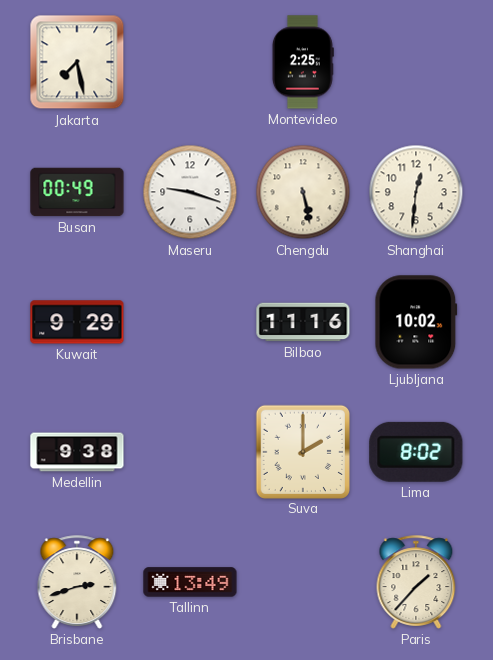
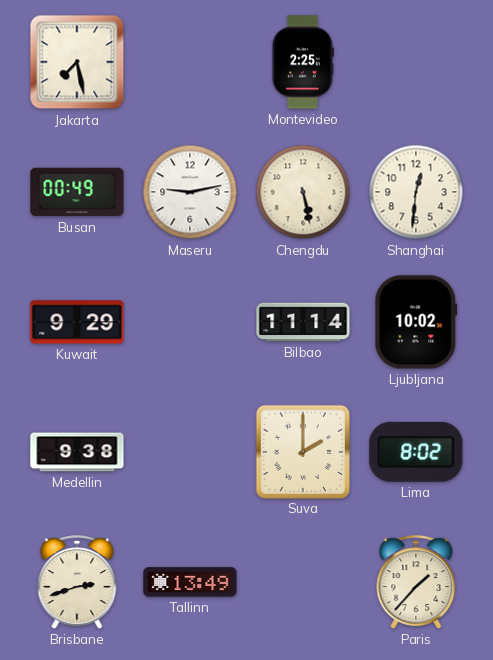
Maseru: 9:18 -> 9:13
Bilbao: 11:16 -> 11:14
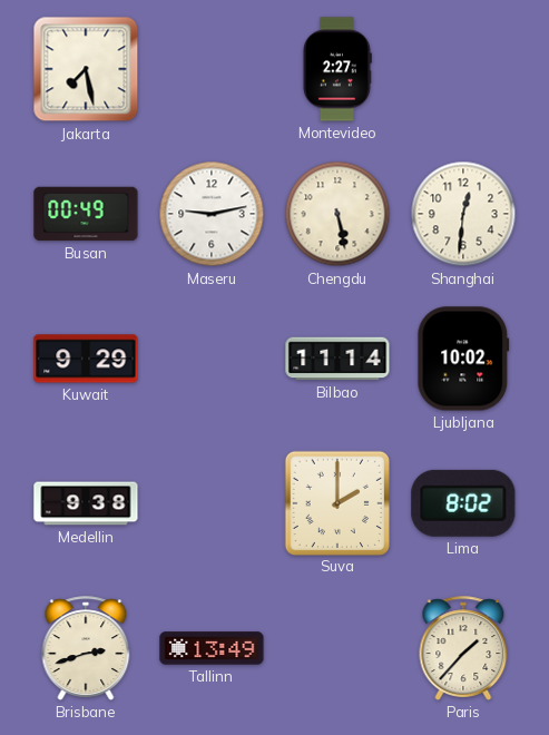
Montevideo: 2:25 -> 2:27
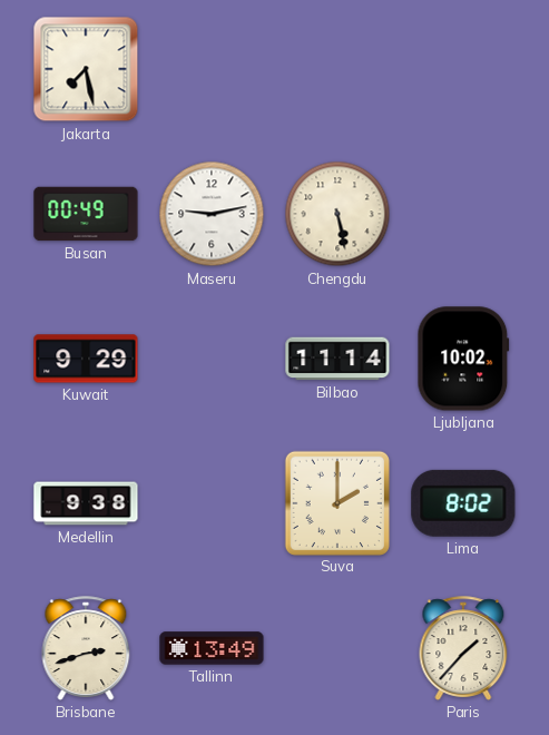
Montevideo: 2:27 -> none
Shanghai: 12:31 -> none
